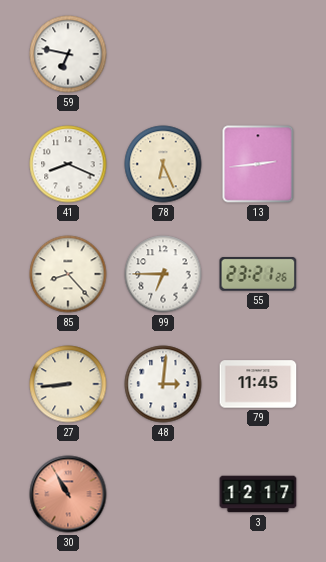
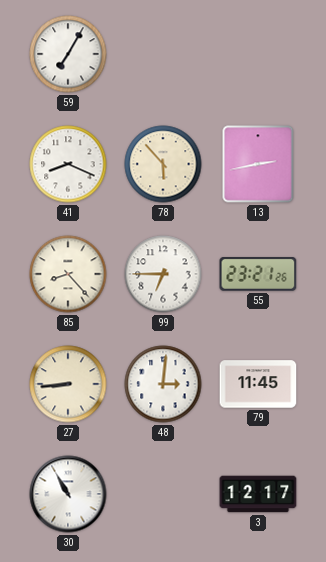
59: 6:47 -> 7:05
78: 6:26 -> 5:53
13: 2:44 -> 2:43
30 dial: salmon -> white
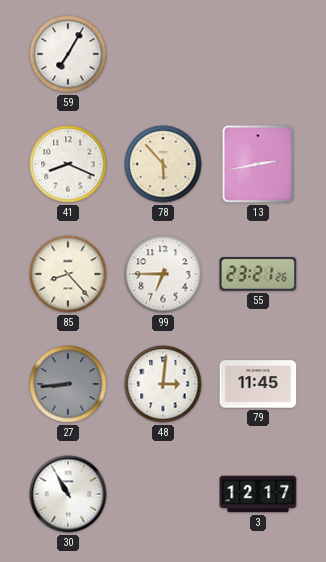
27 dial: cream -> grey
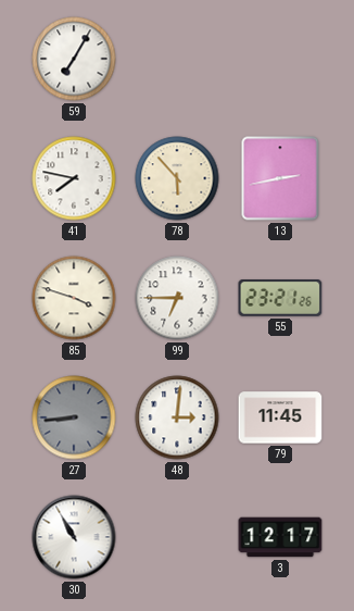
41: 8:19 -> 7:47
85: 8:23 -> 3:48
